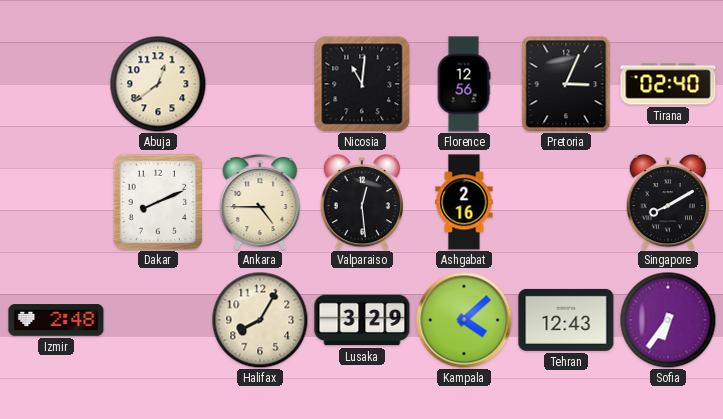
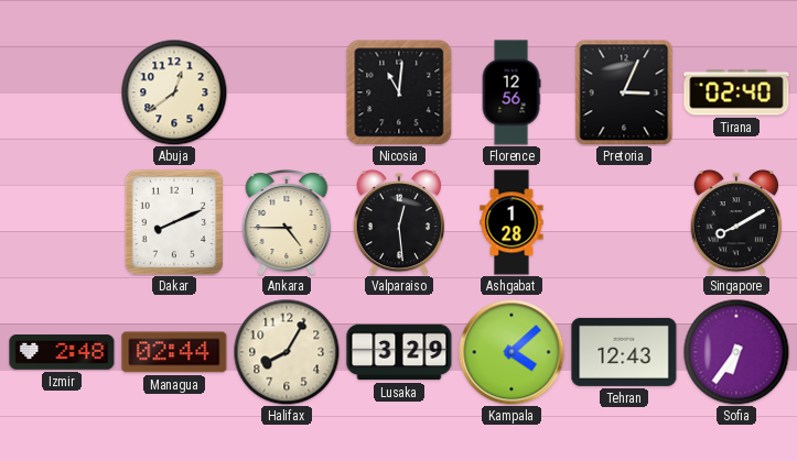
Ashgabat: 2:16 -> 1:28
Managua: none -> 02:44
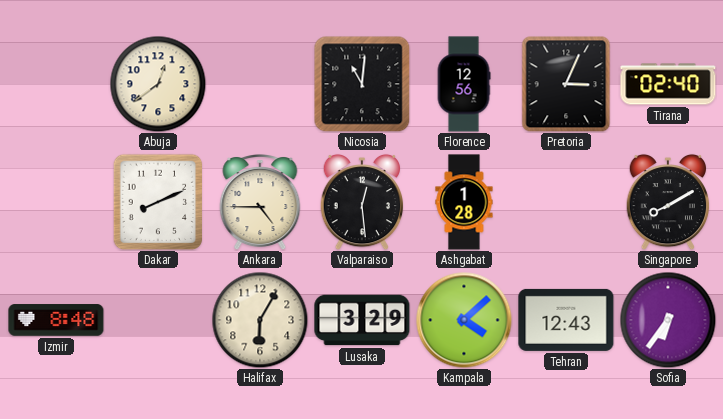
Izmir: 2:48 -> 8:48
Managua: 02:44 -> none
Halifax: 8:05 -> 6:05
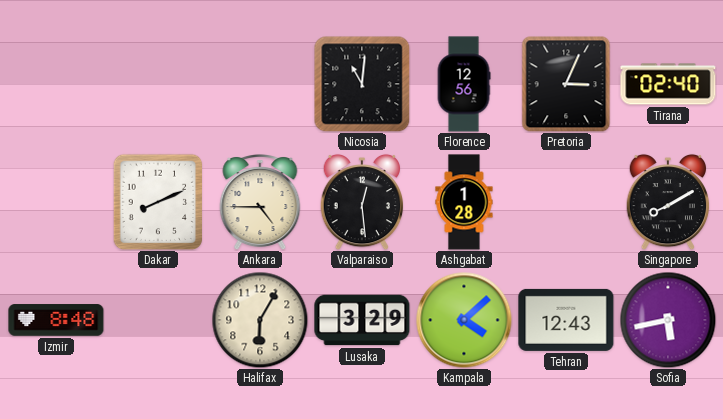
Abuja: 12:39 -> none
Sofia: 6:36 -> 5:43
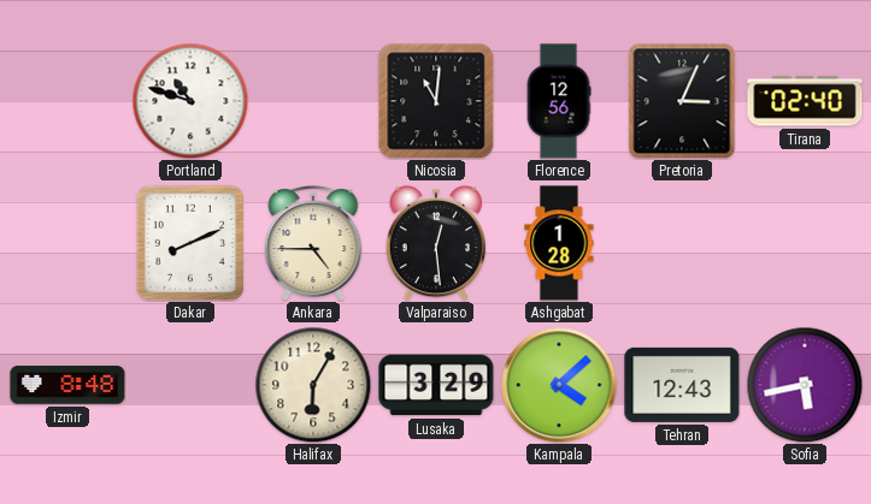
Portland: none -> 10:48
Singapore: 8:10 -> none
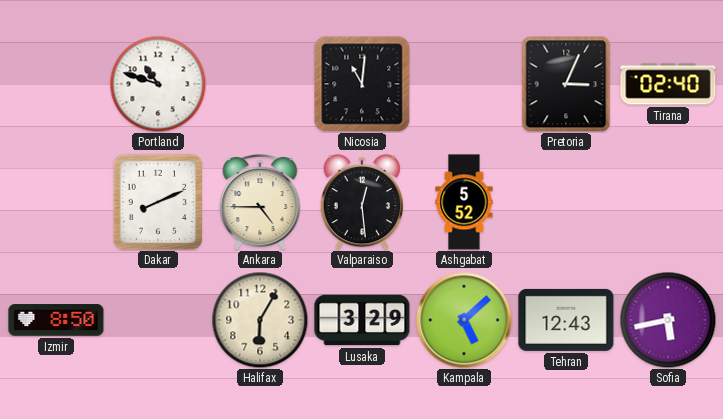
Florence: 12:56 -> none
Ashgabat: 1:28 -> 5:52
Izmir: 8:48 -> 8:50
Kampala: 4:08 -> 5:08
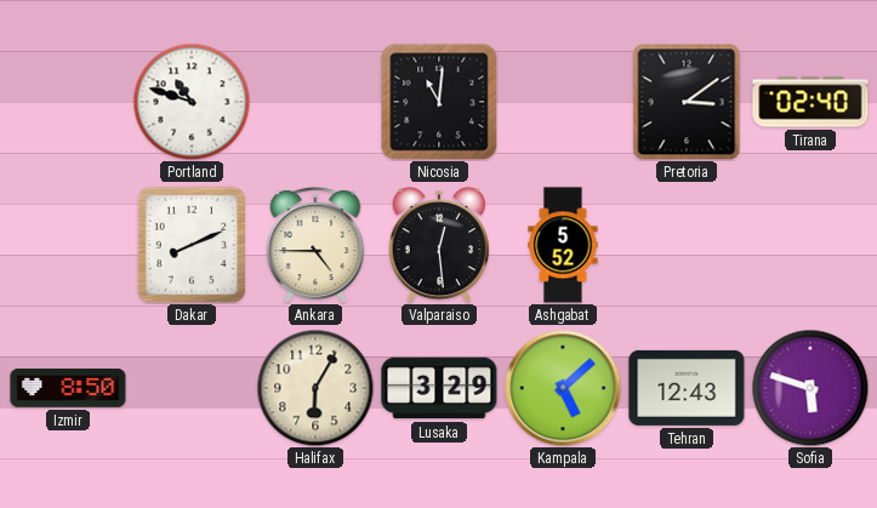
Pretoria: 3:04 -> 3:09
Sofia: 5:43 -> 5:48
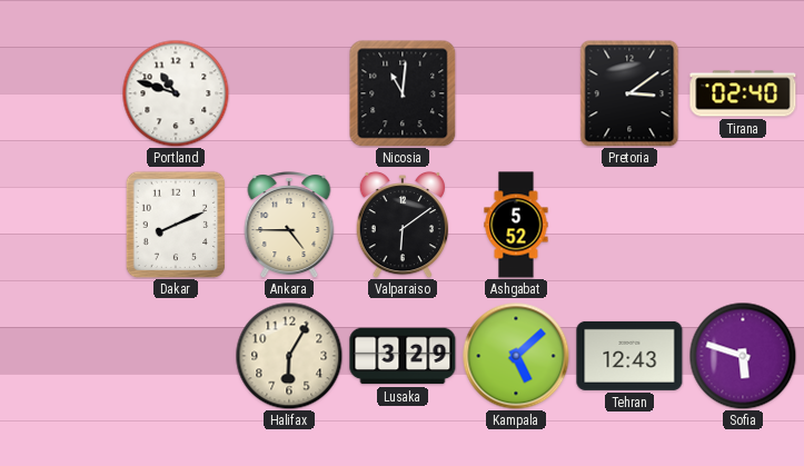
Valparaiso: 12:29 -> 6:09
Izmir: 8:50 -> none
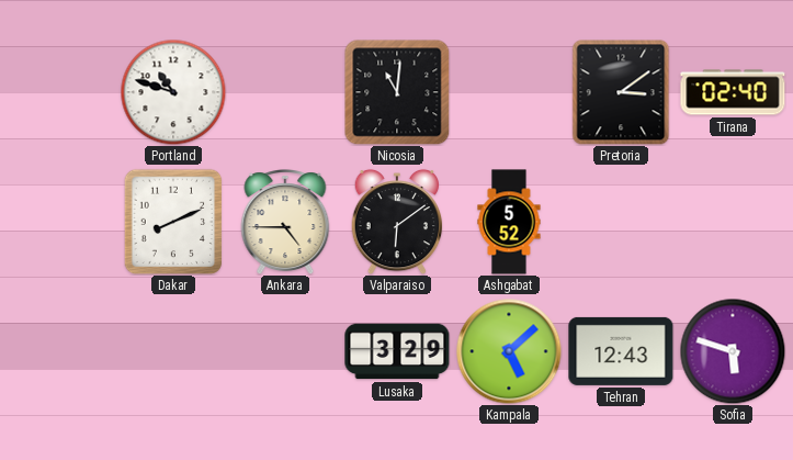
Halifax: 6:05 -> none
